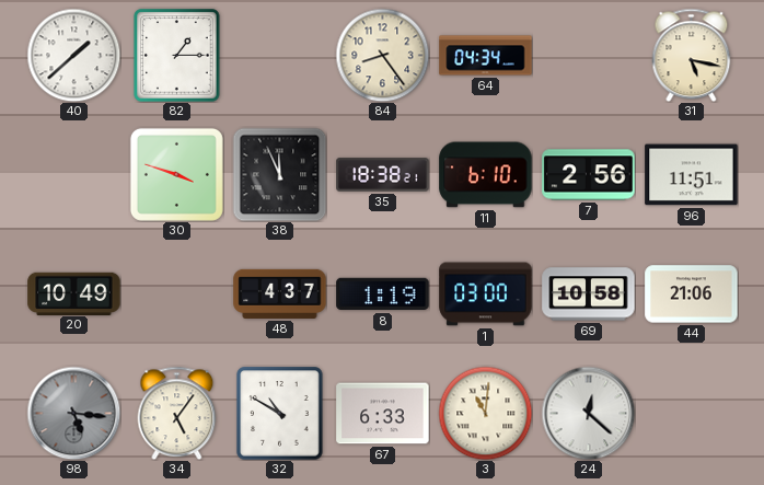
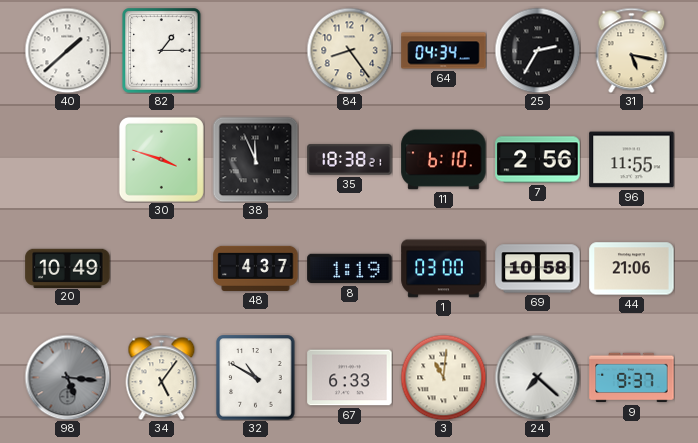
25: none -> 2:35
96: 11:51 -> 11:55
24: 12:22 -> 7:22
9: none -> 9:37
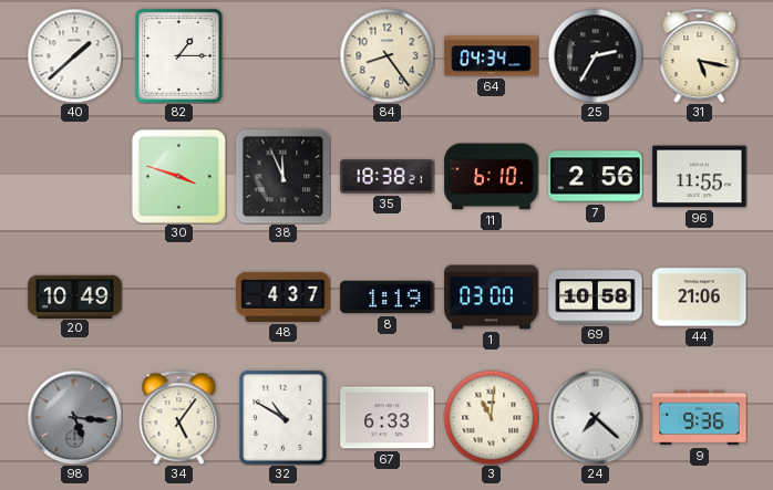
9: 9:37 -> 9:36
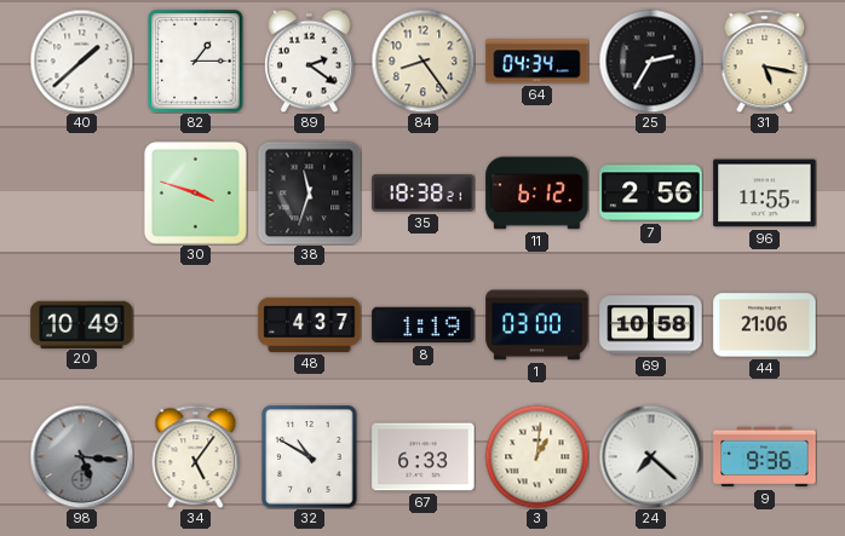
89: none -> 2:21
38: 11:56 -> 11:33
11: 6:10 -> 6:12
3: 11:01 -> 1:01
